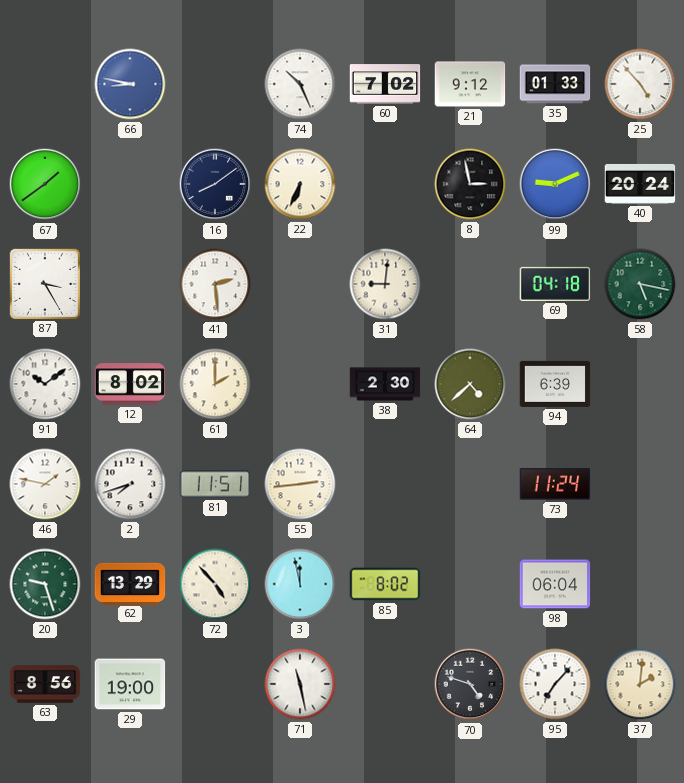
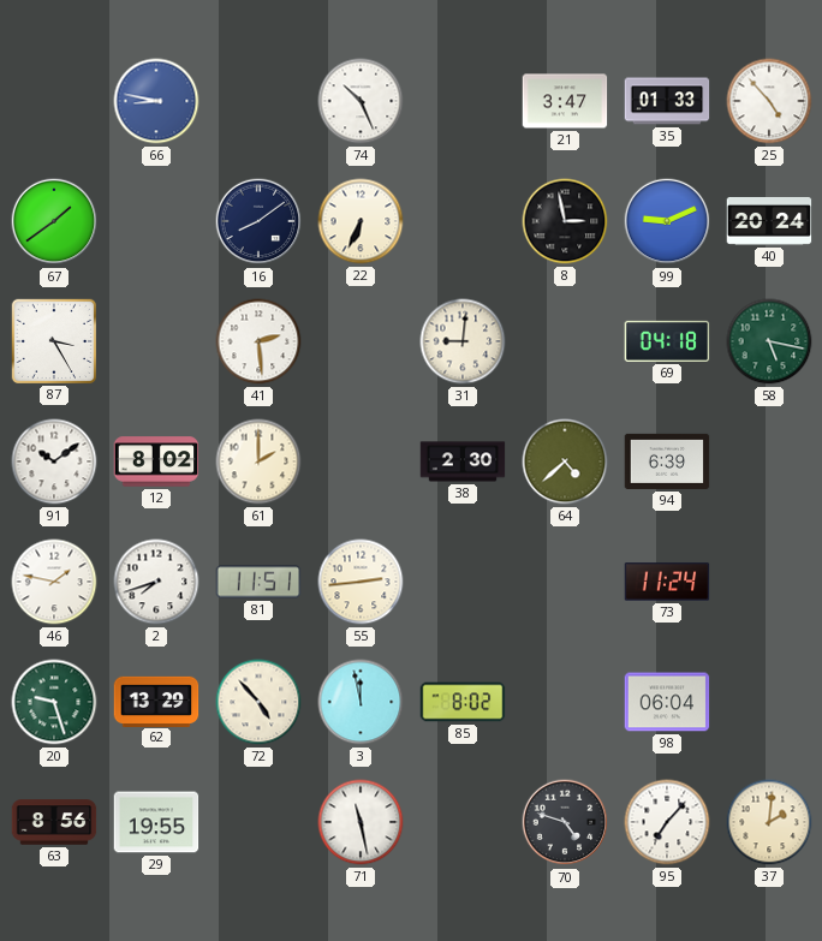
60: 7:02 -> none
21: 9:12 -> 3:47
29: 19:00 -> 19:55
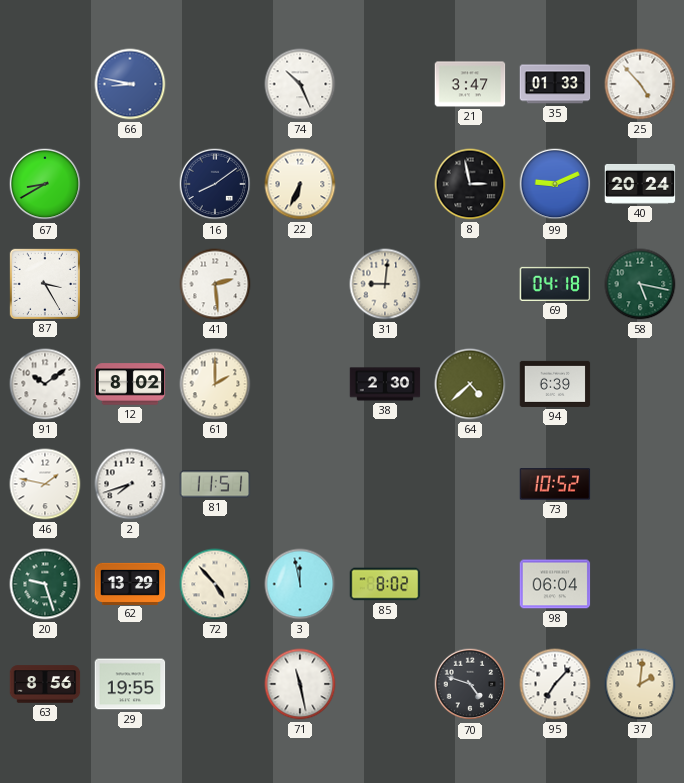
67: 1:39 -> 8:40
55: 2:44 -> none
73: 11:24 -> 10:52
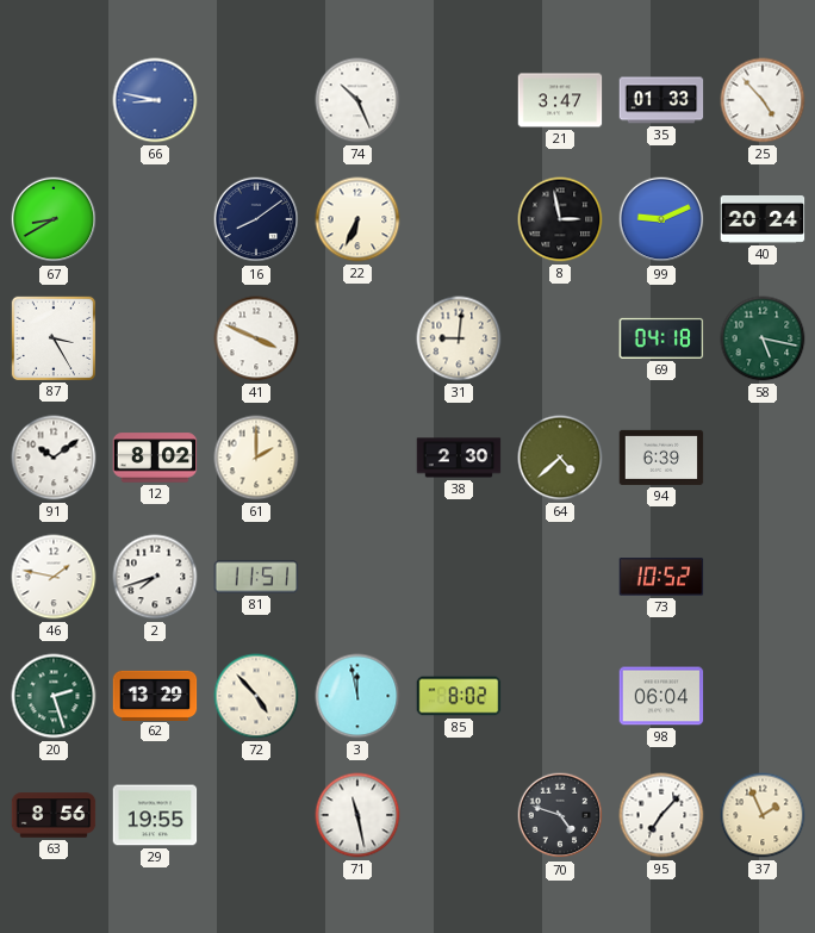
41: 2:29 -> 3:49
20: 9:27 -> 2:27
37: 2:01 -> 1:56
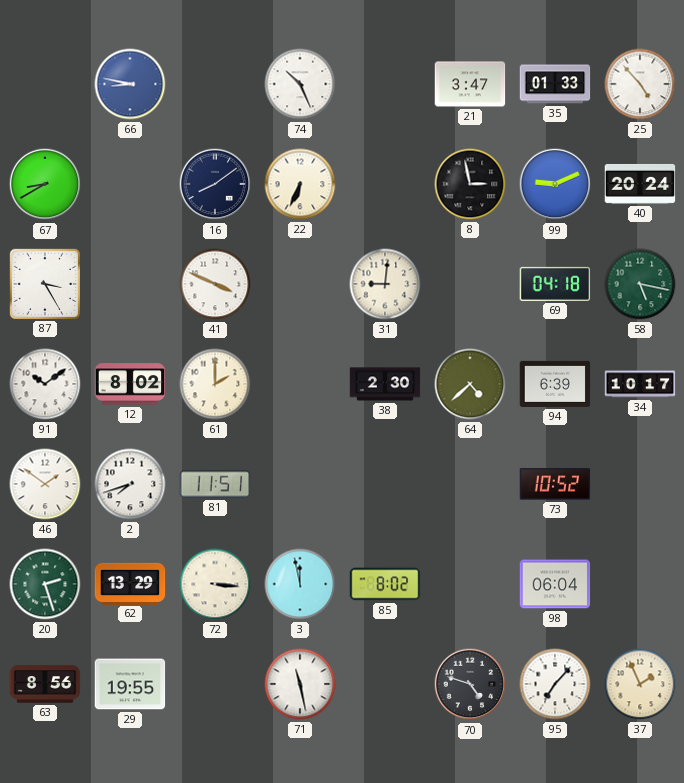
34: none -> 10:17
46: 1:47 -> 1:51
72: 4:53 -> 3:16
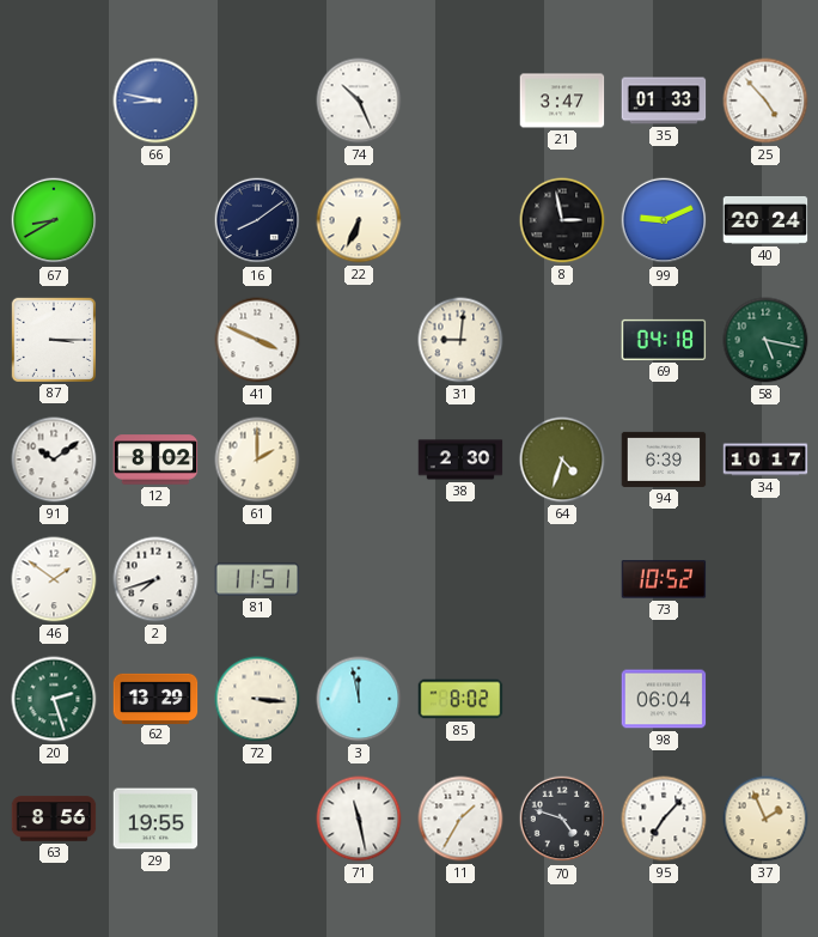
87: 3:25 -> 3:15
64: 4:38 -> 4:33
11: none -> 1:35
